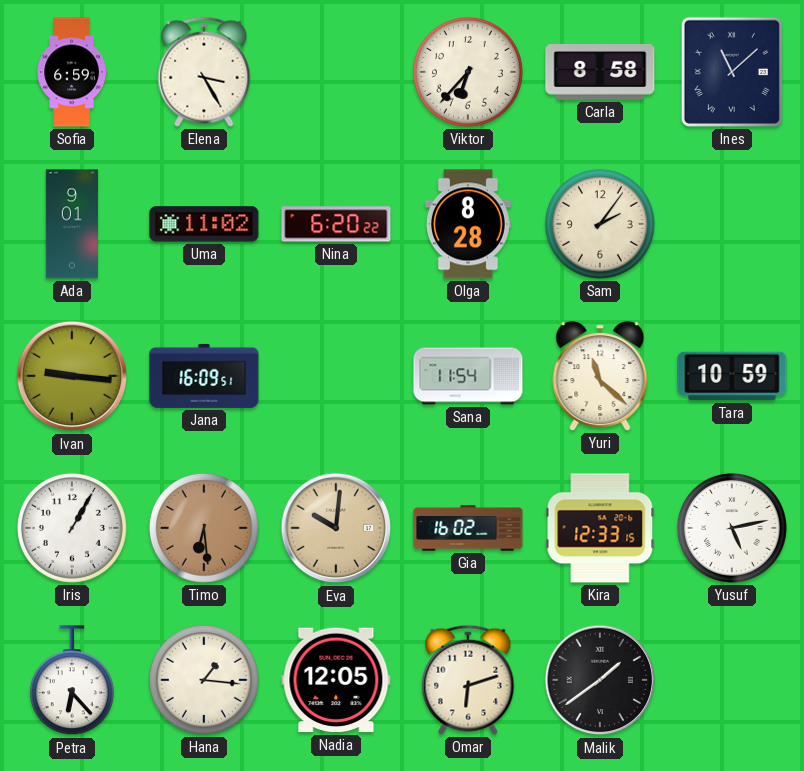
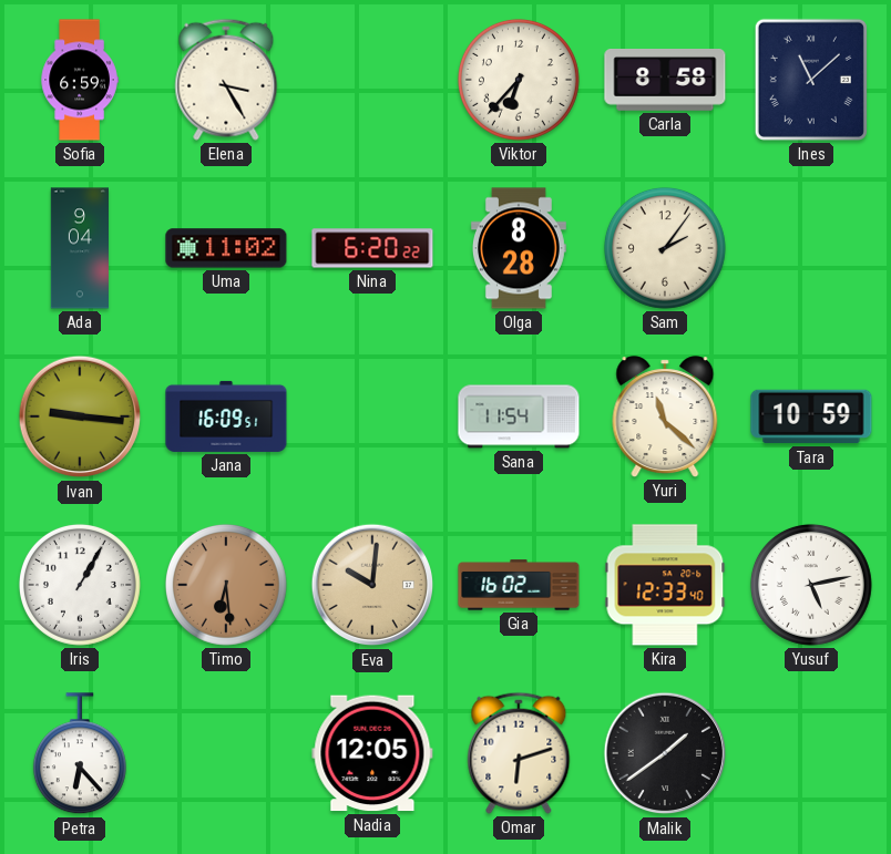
Ada: 9:01 -> 9:04
Kira: 12:33:15 -> 12:33:40
Hana: 1:16 -> none
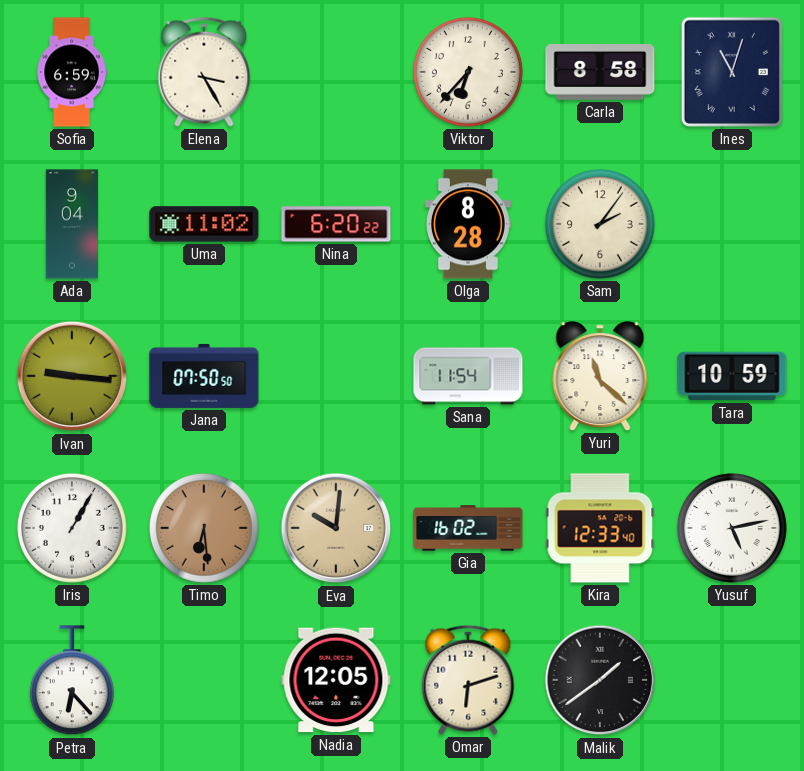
Ines: 11:08 -> 11:03
Jana: 16:09 -> 07:50
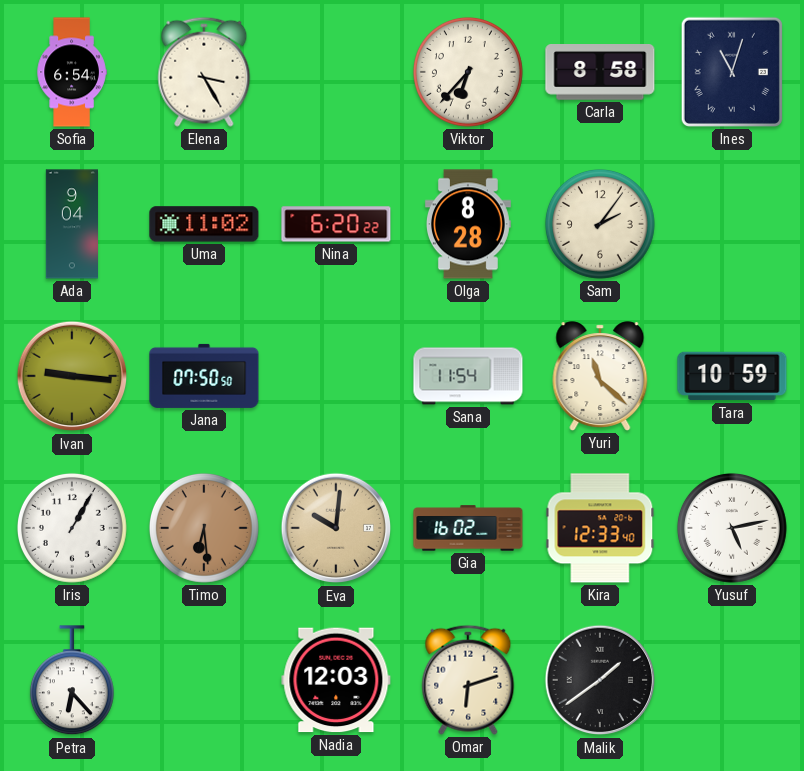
Sofia: 6:59 -> 6:54
Nadia: 12:05 -> 12:03
